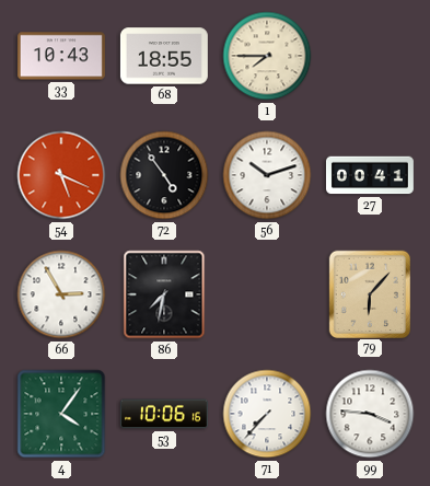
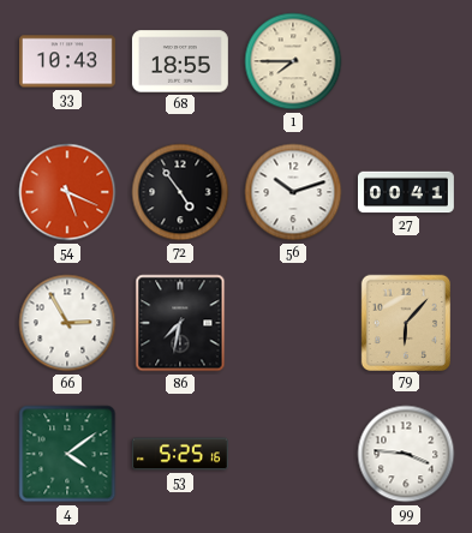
4: 4:06 -> 4:09
53: 10:06 -> 5:25
71: 7:37 -> none
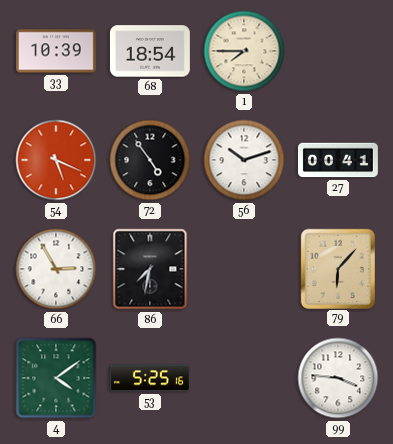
33: 10:43 -> 10:39
68: 18:55 -> 18:54
